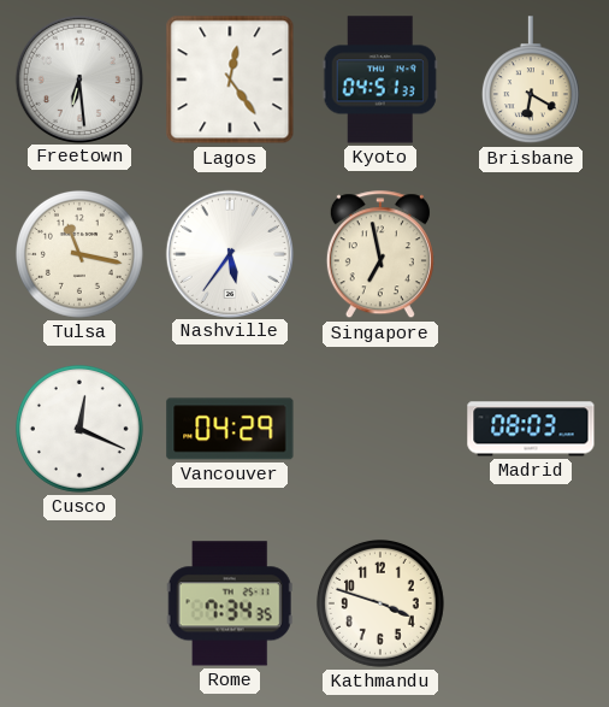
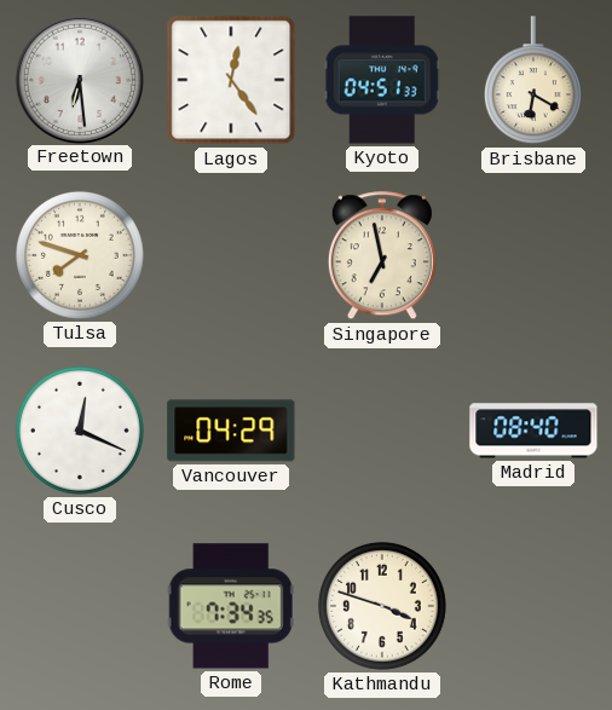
Tulsa: 11:17 -> 7:48
Nashville: 5:36 -> none
Madrid: 08:03 -> 08:40
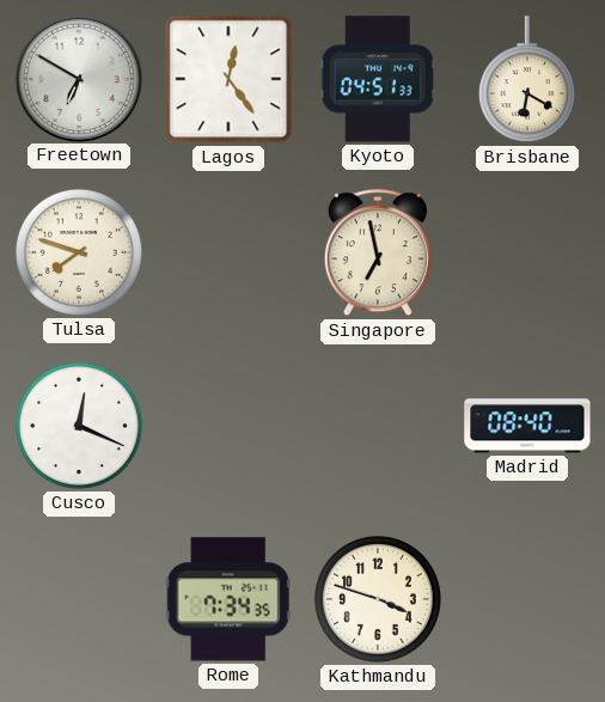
Freetown: 6:29 -> 6:50
Vancouver: 04:29 -> none
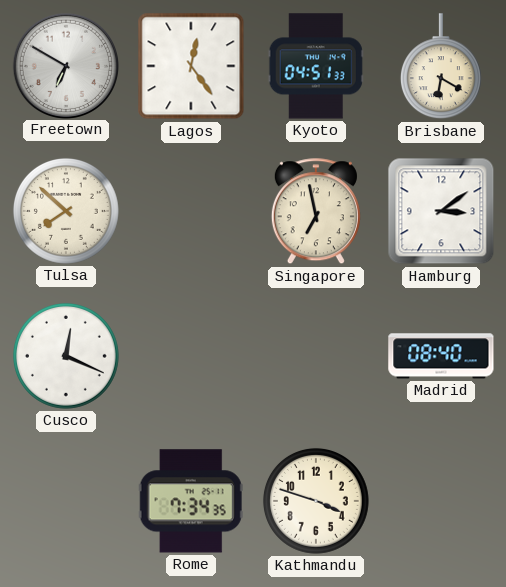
Tulsa: 7:48 -> 7:52
Hamburg: none -> 3:09
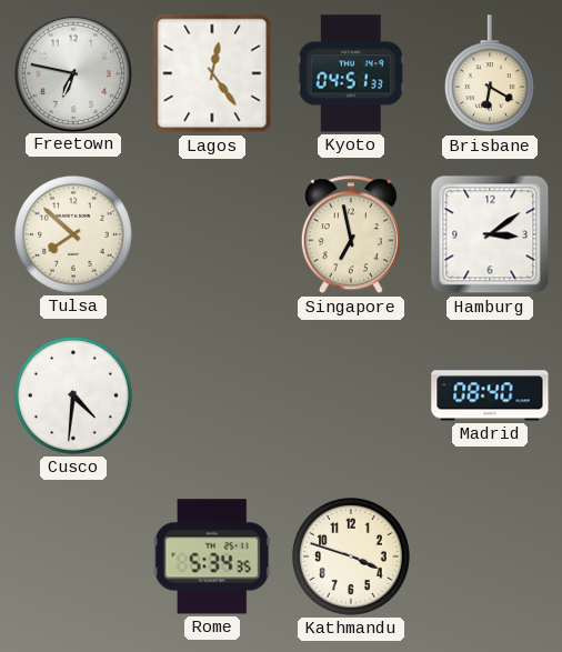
Freetown: 6:50 -> 6:47
Cusco: 12:19 -> 4:31
Rome: 7:34 -> 5:34
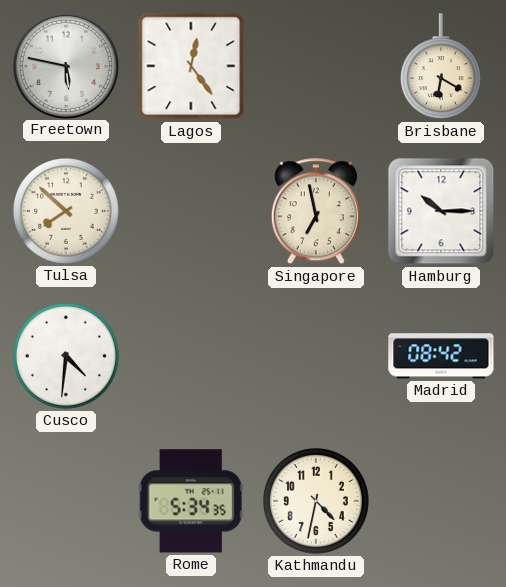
Freetown: 6:47 -> 5:47
Kyoto: 04:51 -> none
Hamburg: 3:09 -> 10:15
Madrid: 08:40 -> 08:42
Kathmandu: 3:48 -> 4:32
